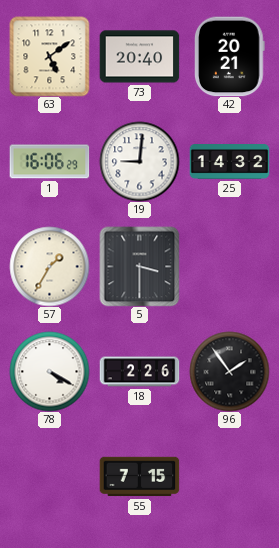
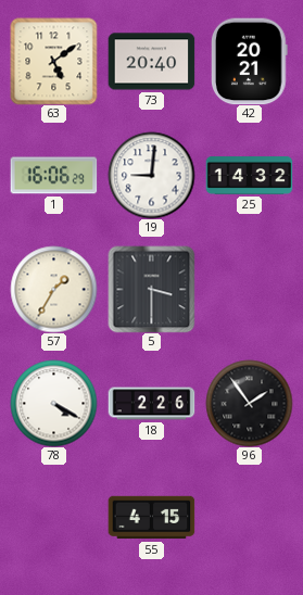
55: 7:15 -> 4:15
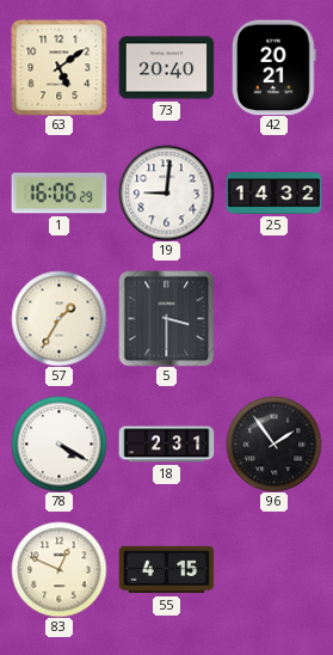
18: 2:26 -> 2:31
83: none -> 12:49
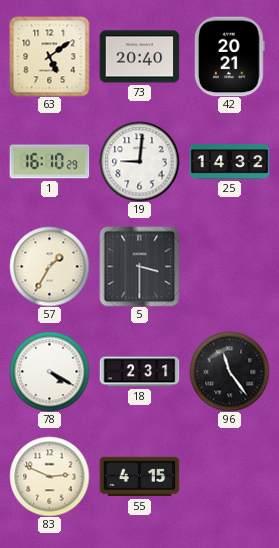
1: 16:06 -> 16:10
96: 1:54 -> 11:24
83: 12:49 -> 2:49
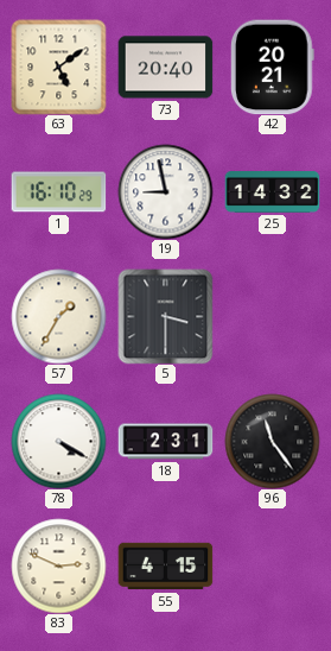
19: 9:01 -> 8:58
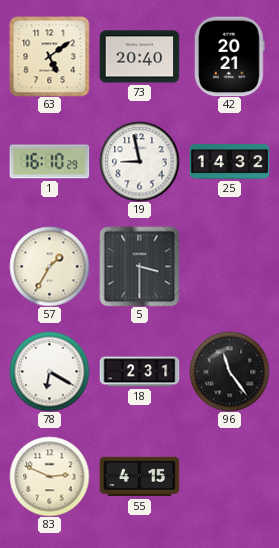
78: 4:20 -> 6:20
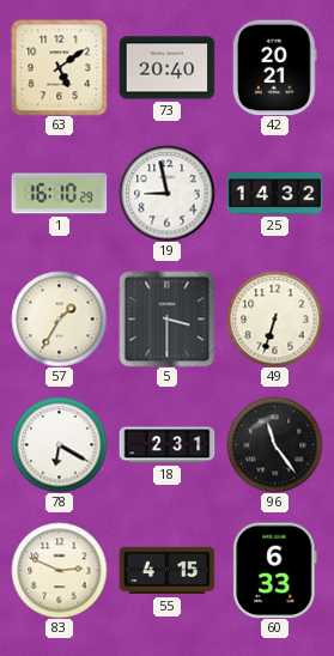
49: none -> 6:33
60: none -> 6:33
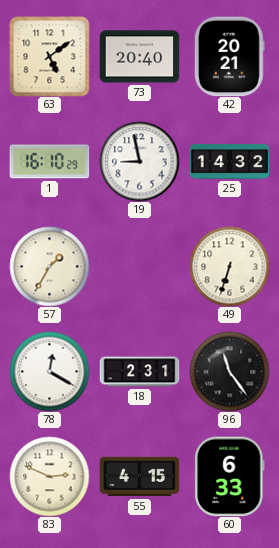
5: 3:30 -> none
78: 6:20 -> 12:20
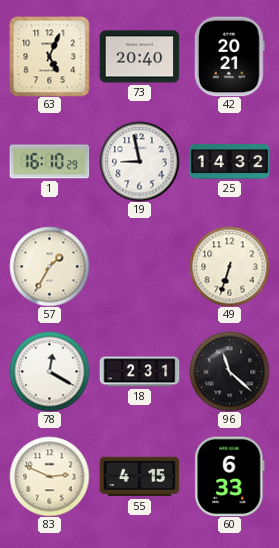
63: 5:09 -> 5:04
96: 11:24 -> 11:22
